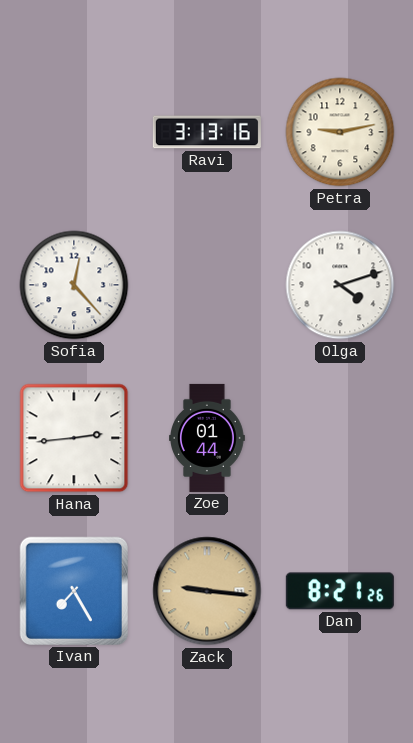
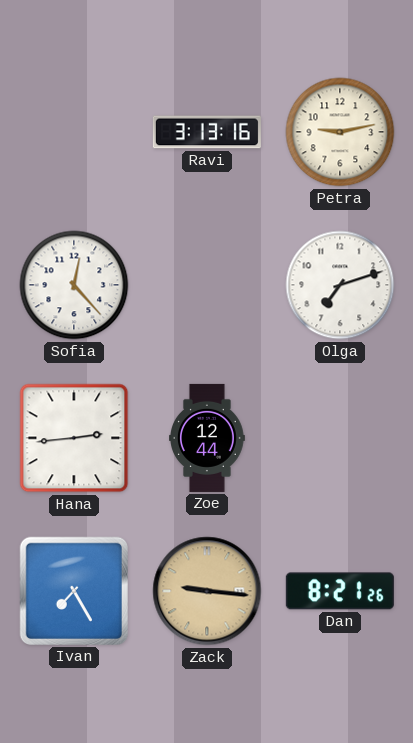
Olga: 4:12 -> 7:12
Zoe: 01:44 -> 12:44
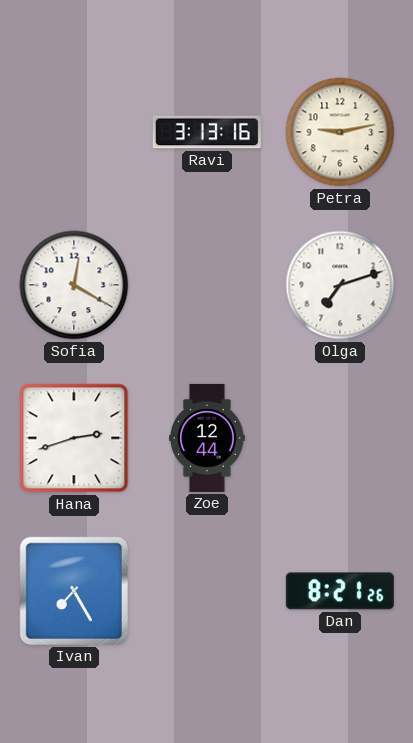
Sofia: 12:23 -> 12:20
Hana: 2:44 -> 2:42
Zack: 9:16 -> none
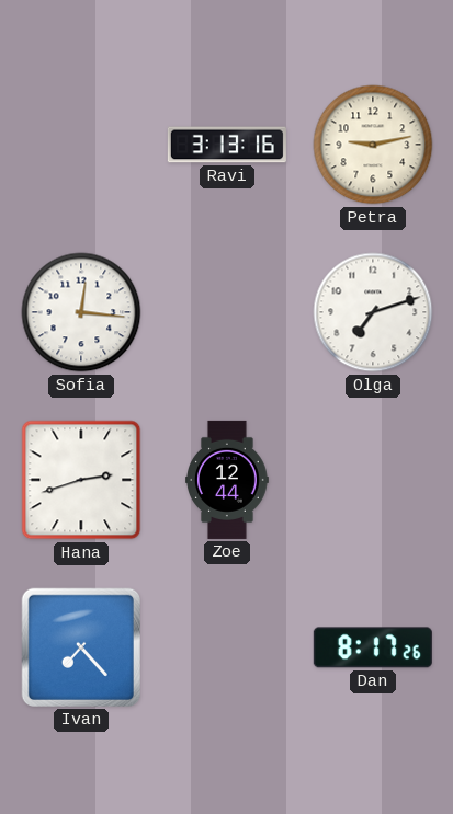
Sofia: 12:20 -> 12:16
Ivan: 7:25 -> 7:23
Dan: 8:21 -> 8:17
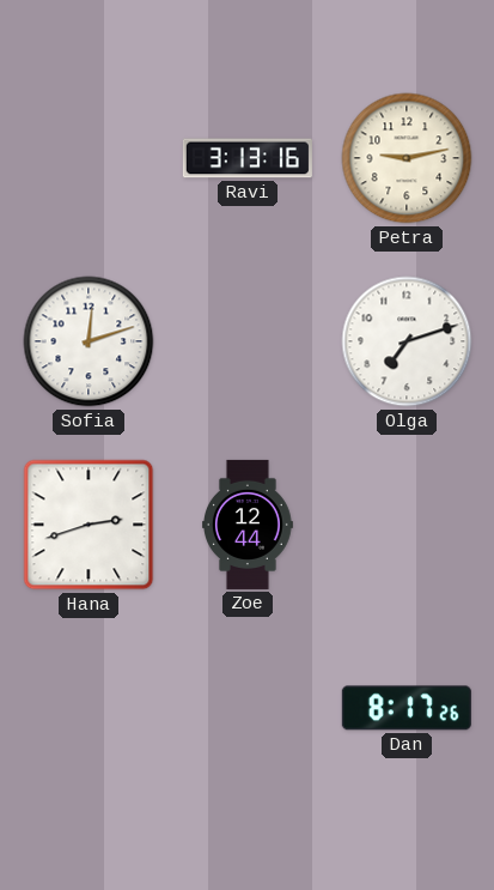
Sofia: 12:16 -> 12:12
Ivan: 7:23 -> none
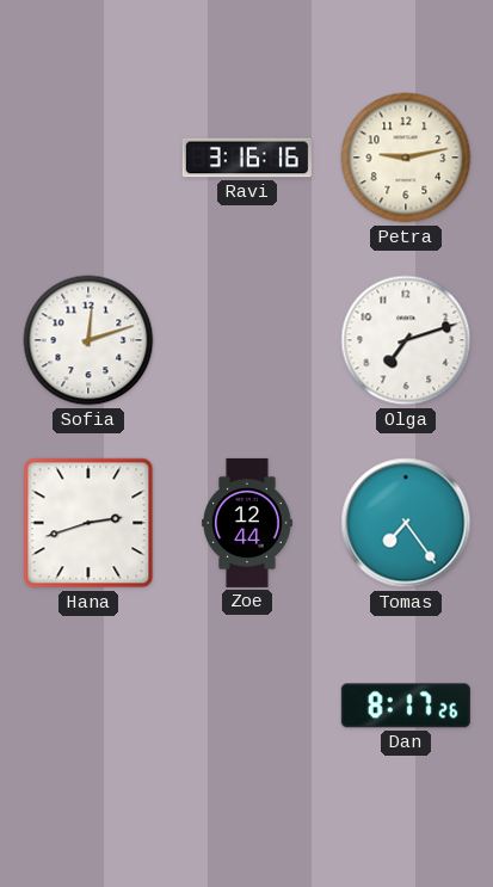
Ravi: 3:13 -> 3:16
Tomas: none -> 7:24
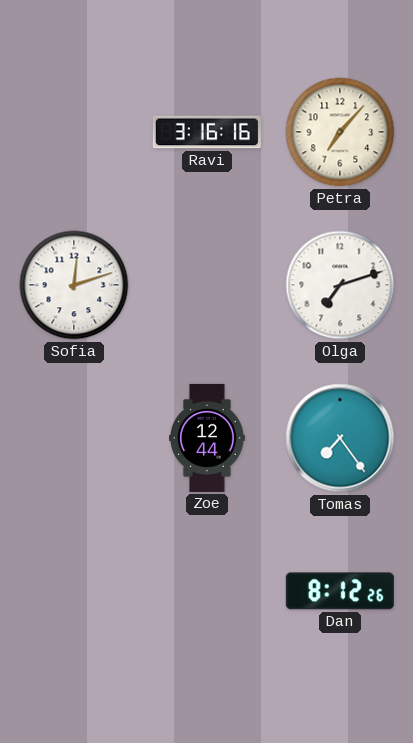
Petra: 9:13 -> 7:07
Hana: 2:42 -> none
Dan: 8:17 -> 8:12
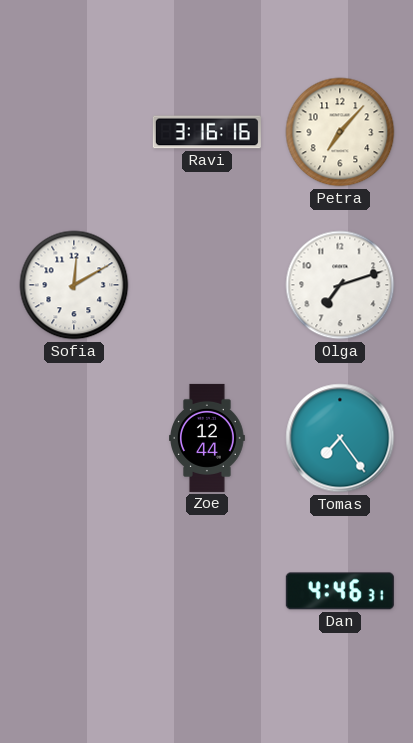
Sofia: 12:12 -> 12:10
Dan: 8:12 -> 4:46
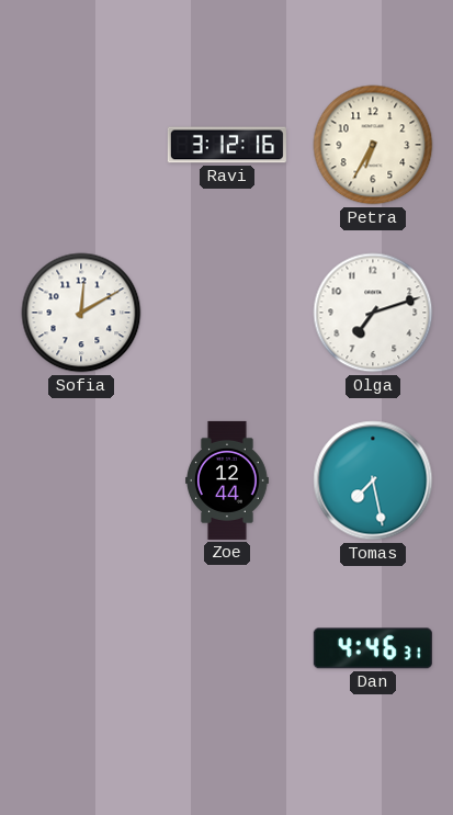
Ravi: 3:16 -> 3:12
Petra: 7:07 -> 6:35
Tomas: 7:24 -> 7:28
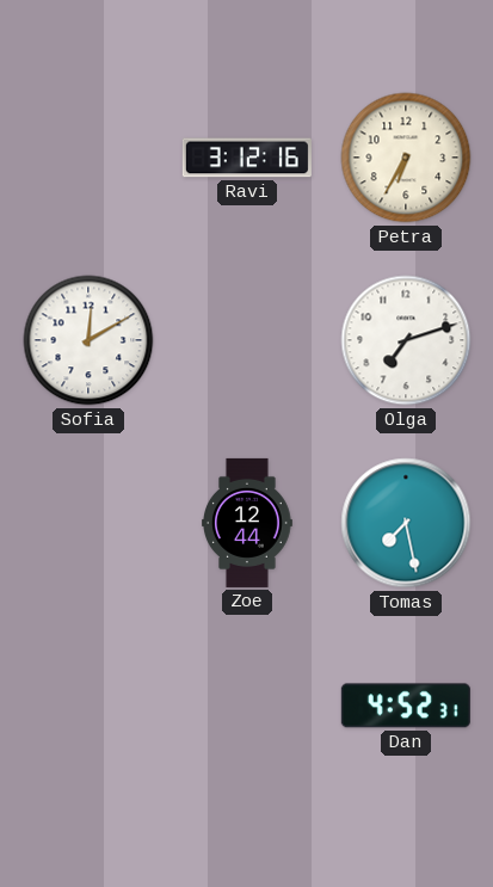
Dan: 4:46 -> 4:52
